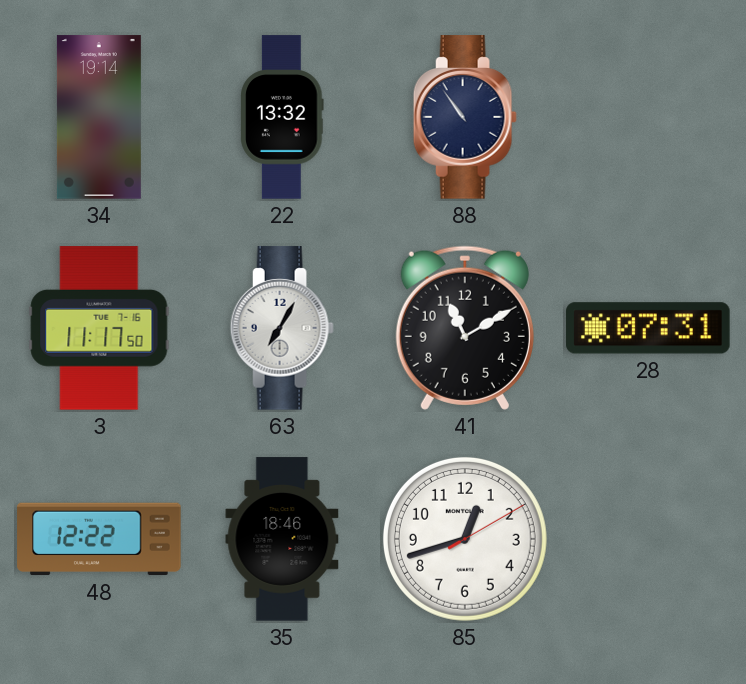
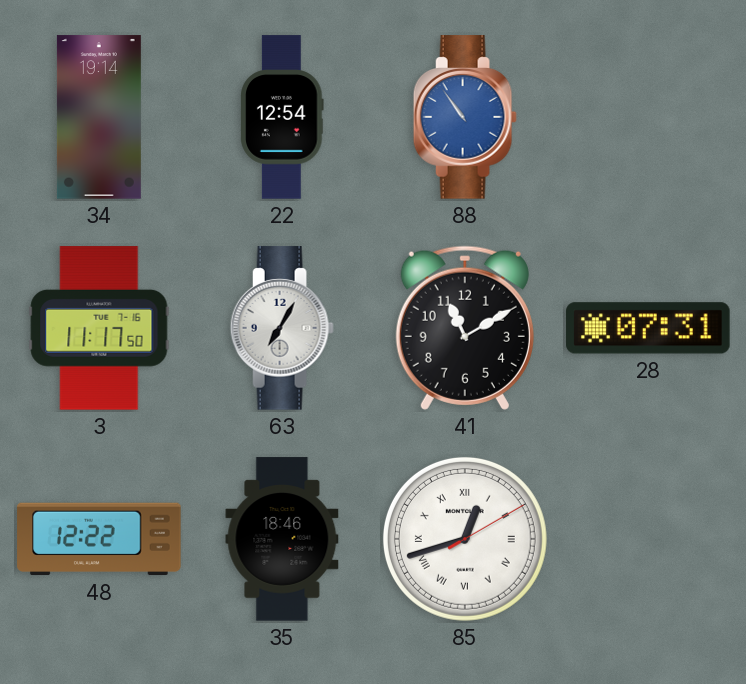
22: 13:32 -> 12:54
88 dial: navy -> blue
85 numerals: Arabic -> Roman
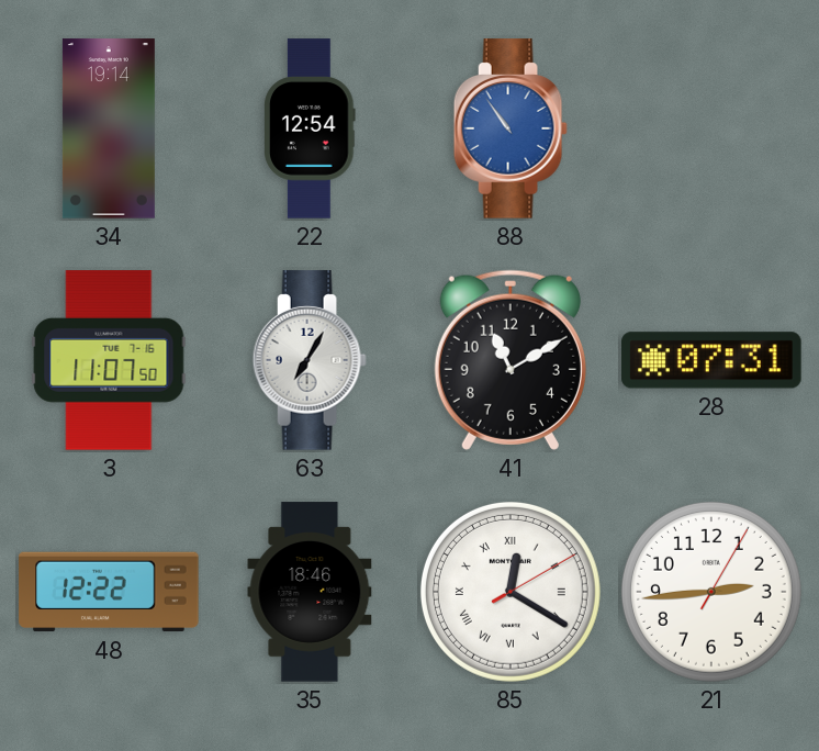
3: 11:17 -> 11:07
85: 12:42 -> 12:20
21: none -> 2:44
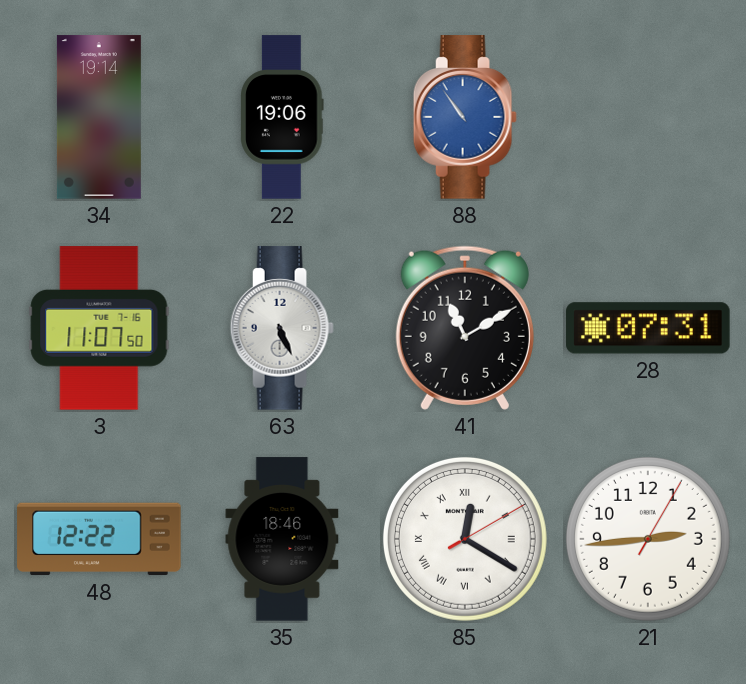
22: 12:54 -> 19:06
63: 7:05 -> 5:26
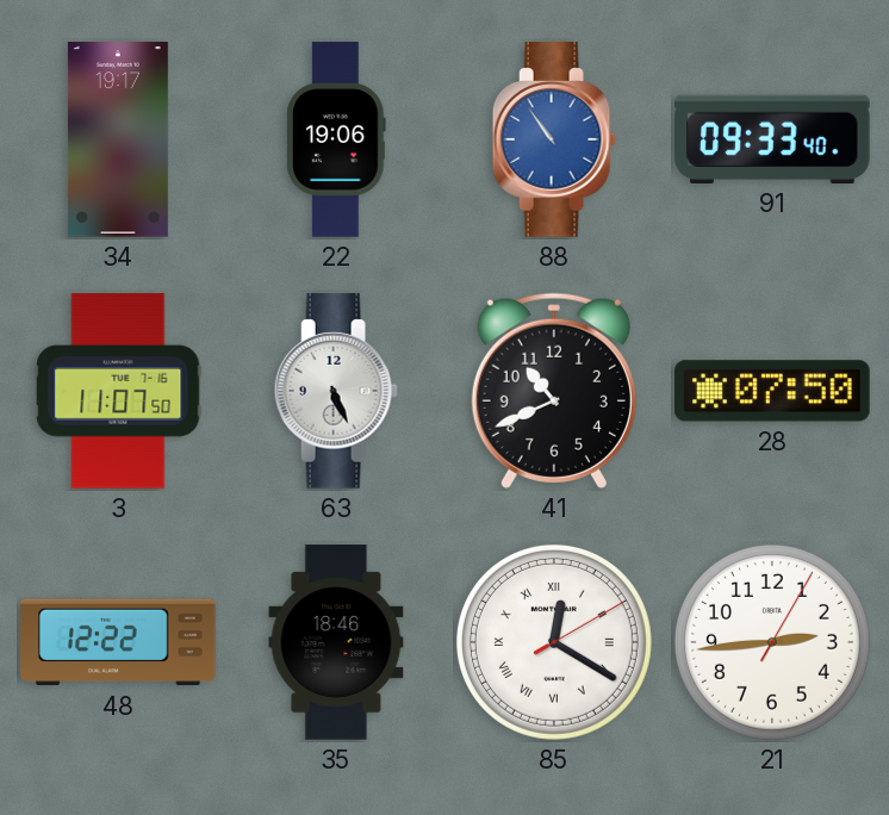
34: 19:14 -> 19:17
91: none -> 09:33
41: 11:10 -> 10:41
28: 07:31 -> 07:50
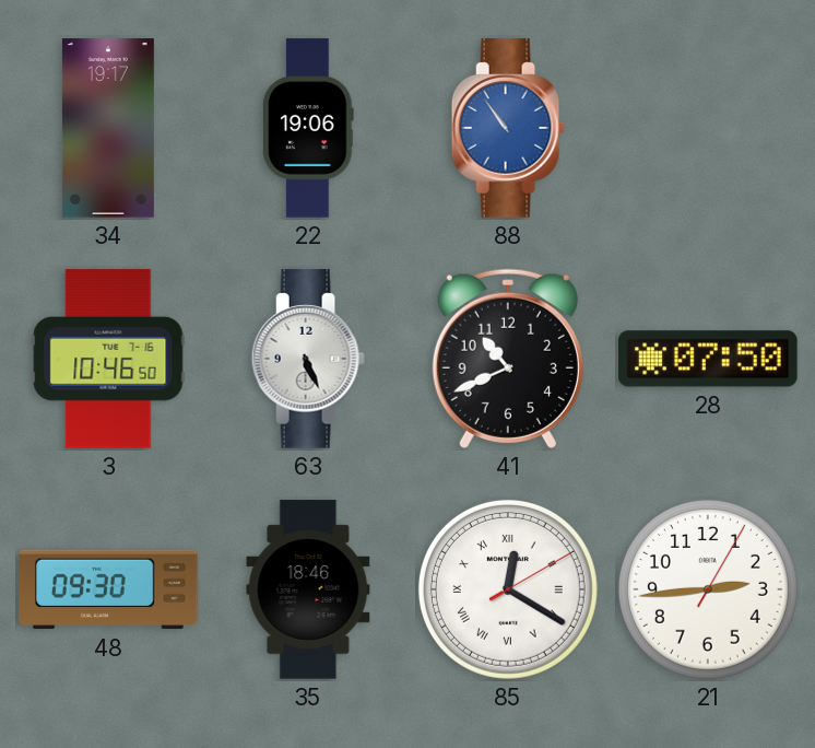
91: 09:33 -> none
3: 11:07 -> 10:46
48: 12:22 -> 09:30
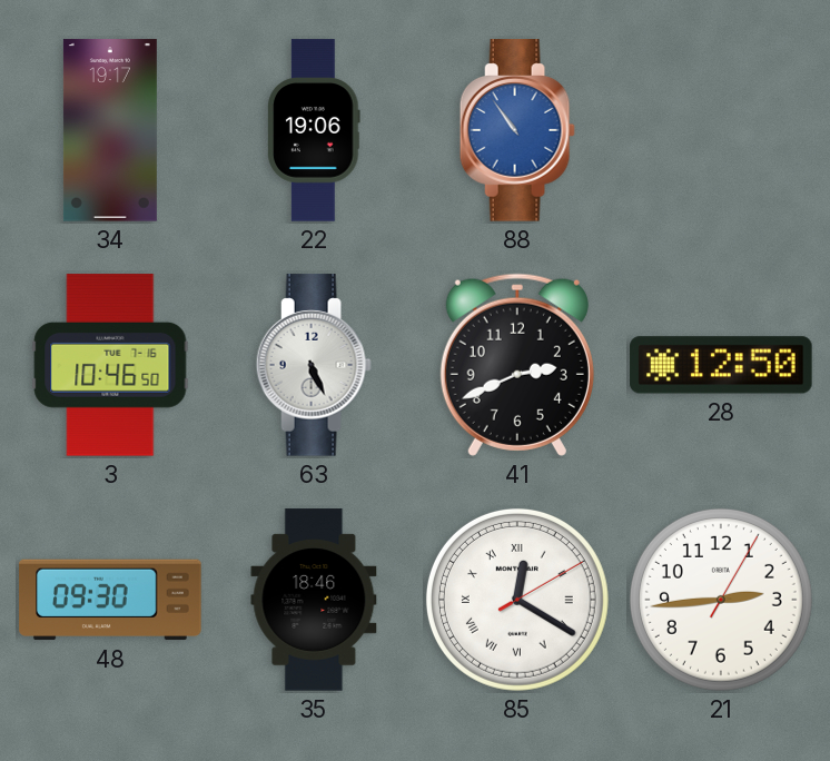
41: 10:41 -> 2:41
28: 07:50 -> 12:50
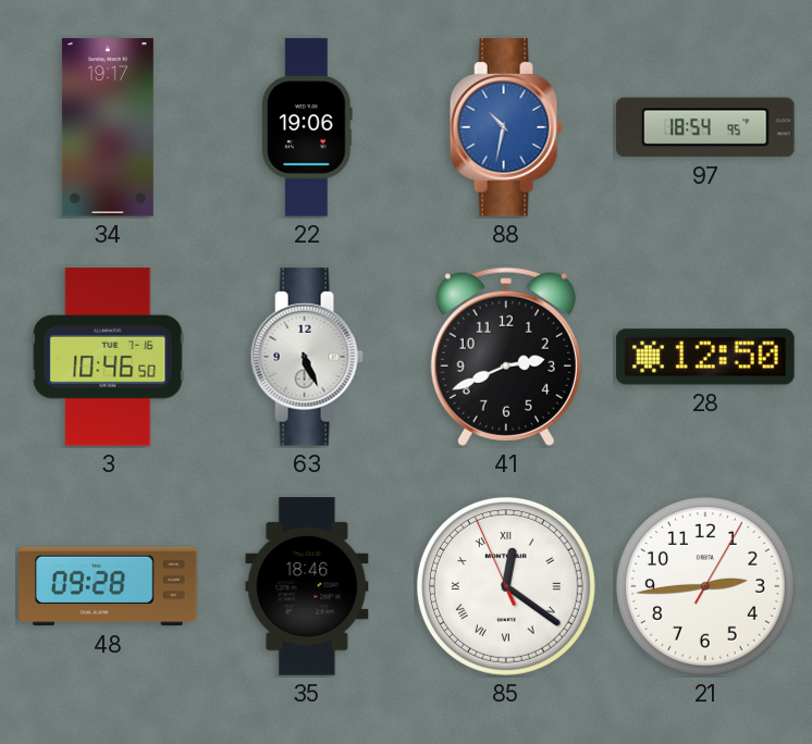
88: 10:54 -> 10:32
97: none -> 18:54
48: 09:30 -> 09:28
85: 12:20:10 -> 12:20:56
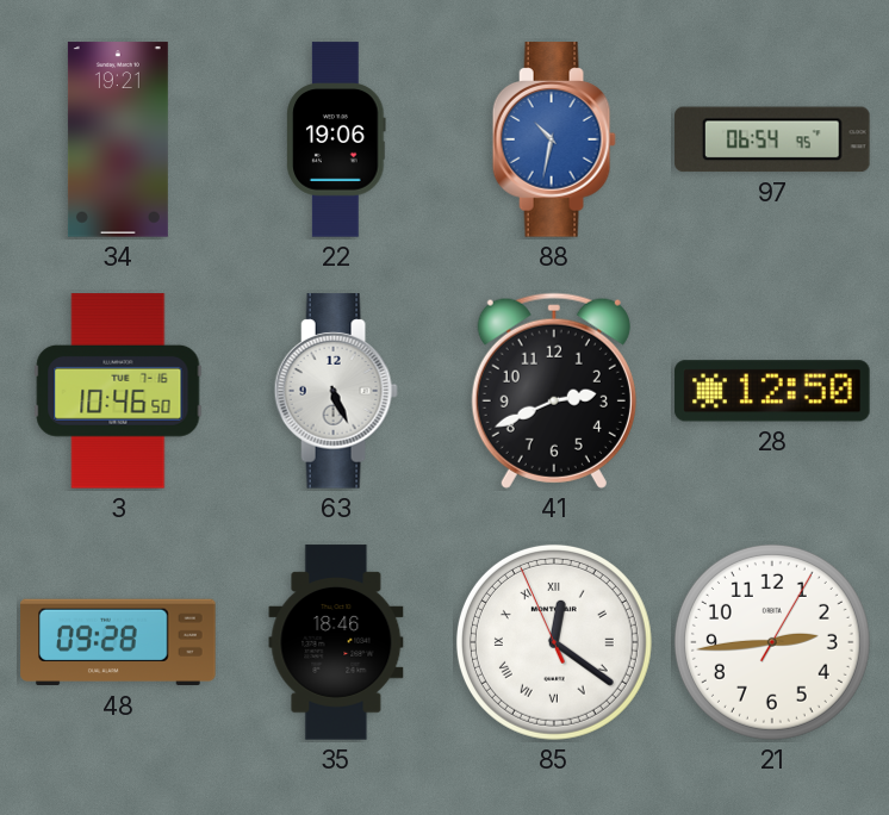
34: 19:17 -> 19:21
97: 18:54 -> 06:54
